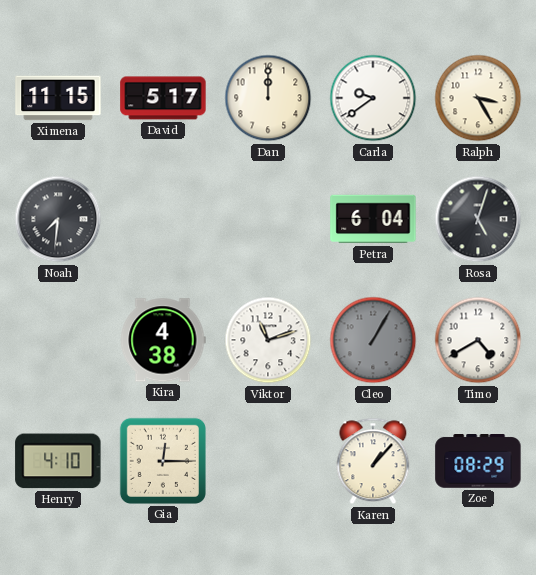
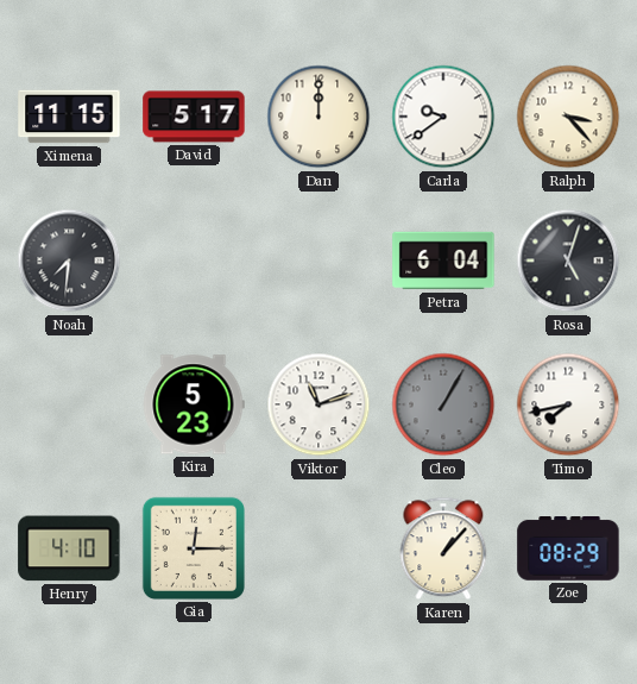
Ralph: 3:25 -> 3:23
Kira: 4:38 -> 5:23
Timo: 4:40 -> 7:43
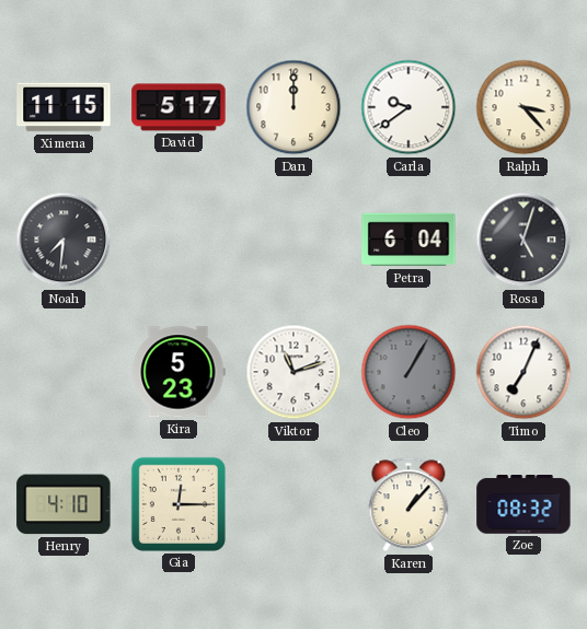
Timo: 7:43 -> 7:04
Zoe: 08:29 -> 08:32
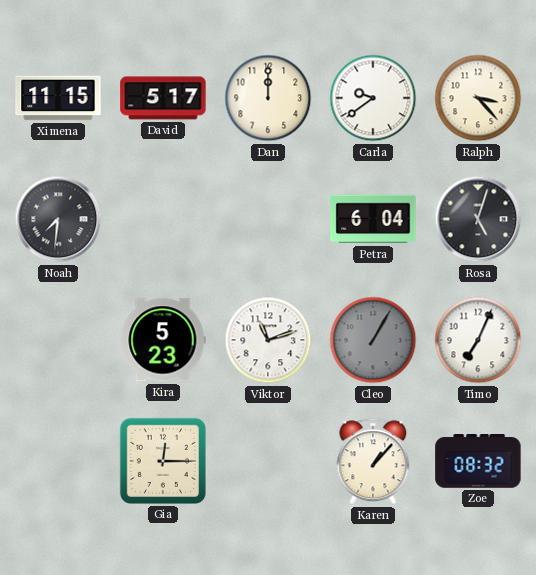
Henry: 4:10 -> none
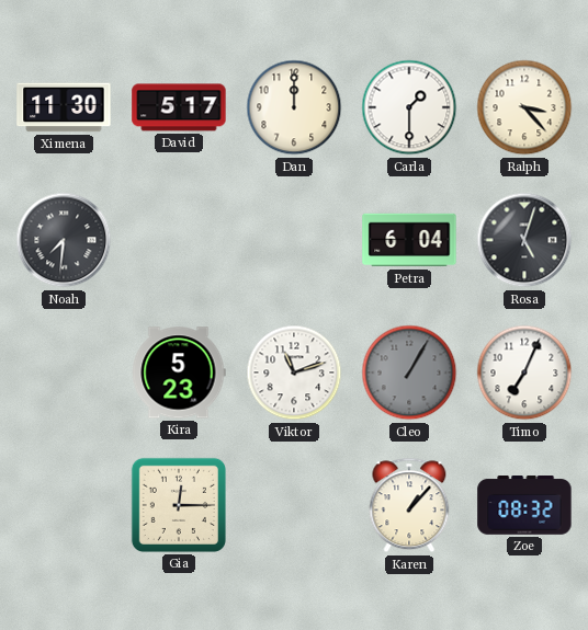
Ximena: 11:15 -> 11:30
Carla: 9:39 -> 1:30
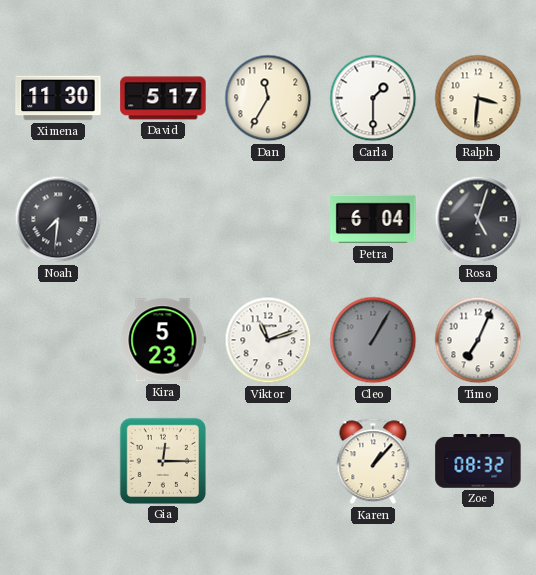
Dan: 12:00 -> 11:35
Ralph: 3:23 -> 3:31
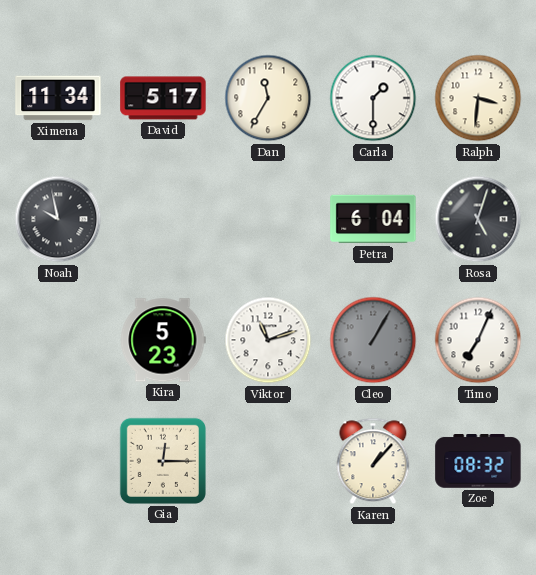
Ximena: 11:30 -> 11:34
Noah: 7:31 -> 9:58
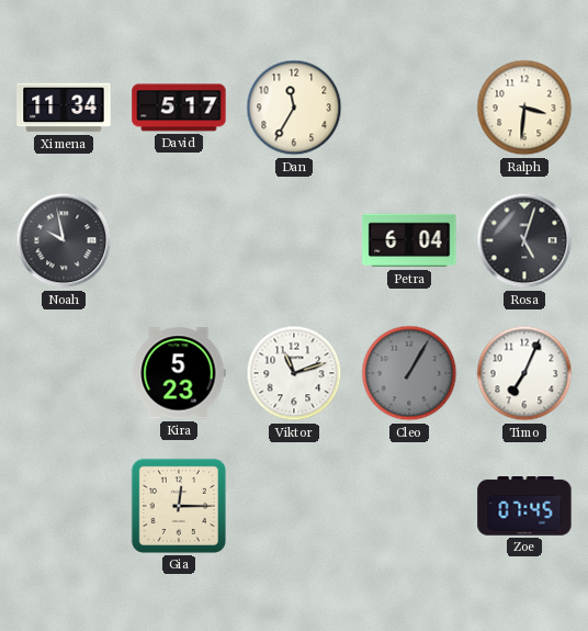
Carla: 1:30 -> none
Karen: 1:07 -> none
Zoe: 08:32 -> 07:45
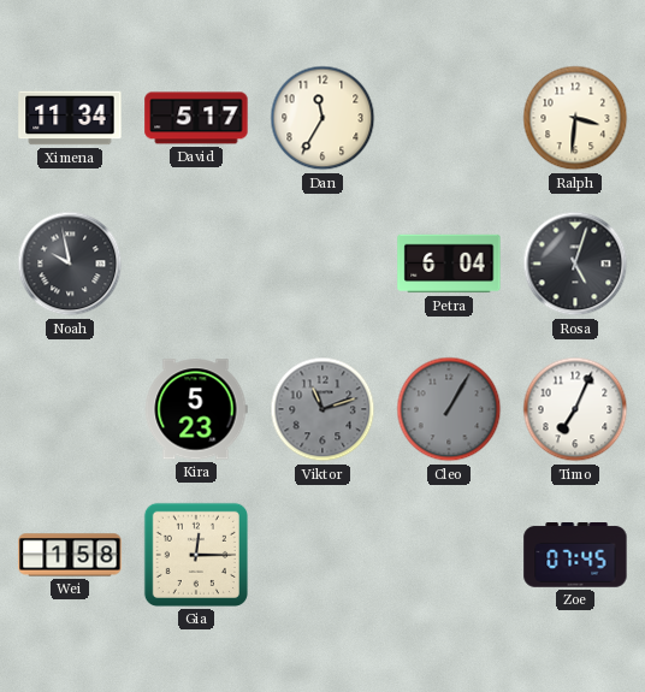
Viktor dial: white -> grey
Wei: none -> 1:58
